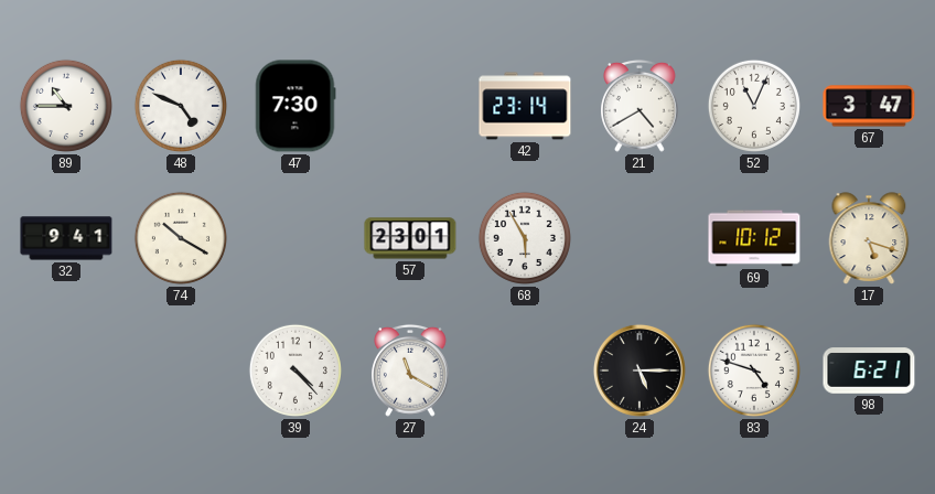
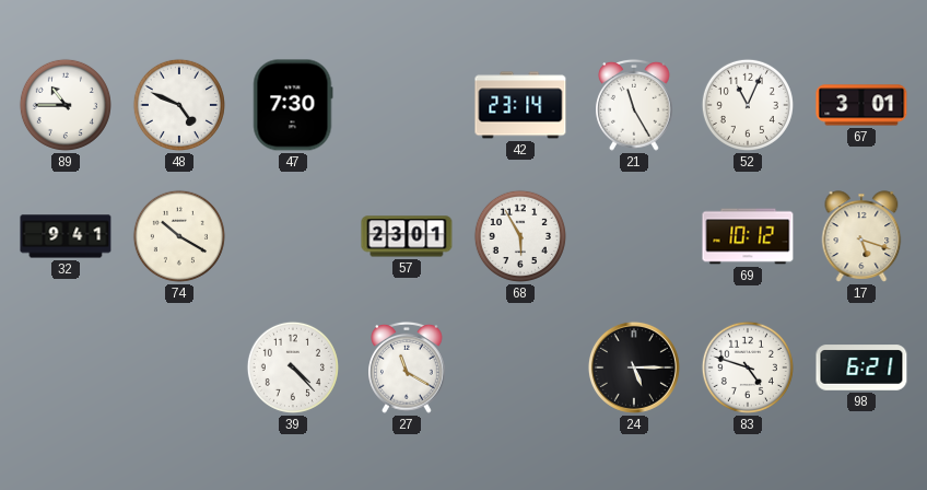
21: 4:40 -> 11:25
67: 3:47 -> 3:01
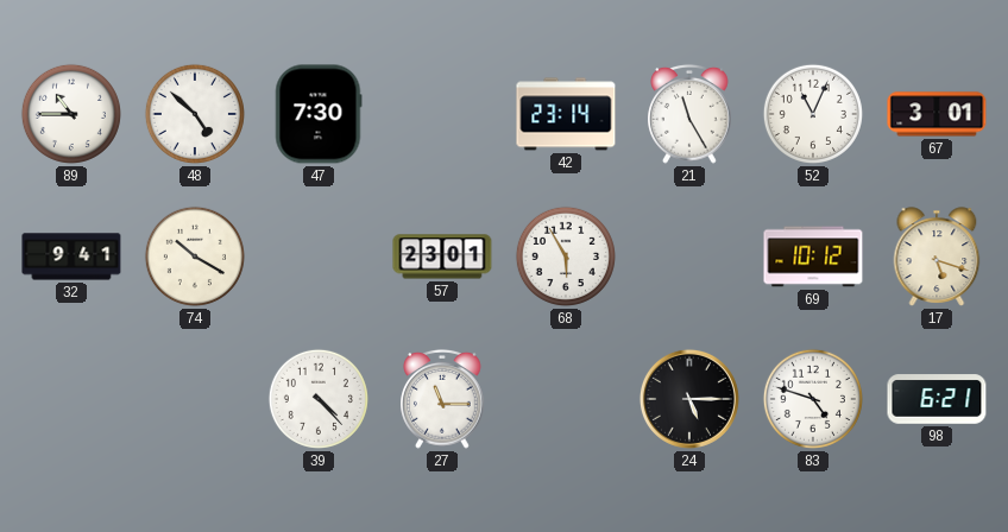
48: 4:49 -> 4:52
27: 11:20 -> 11:15
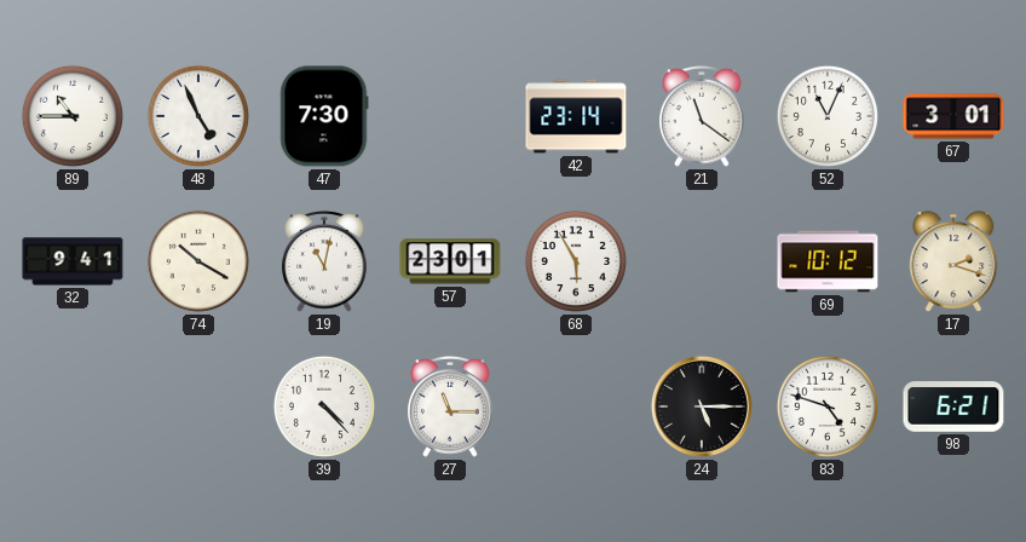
48: 4:52 -> 4:56
21: 11:25 -> 11:21
19: none -> 11:02
17: 5:18 -> 2:18
